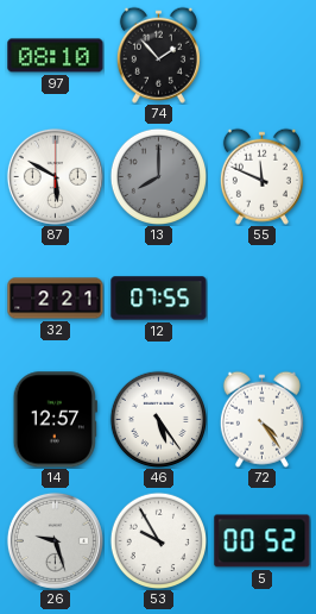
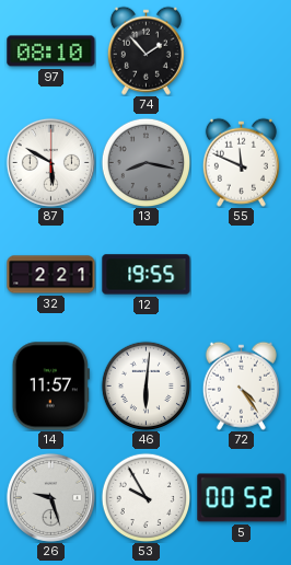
13: 8:00 -> 8:17
12: 07:55 -> 19:55
14: 12:57 -> 11:57
46: 5:24 -> 6:01
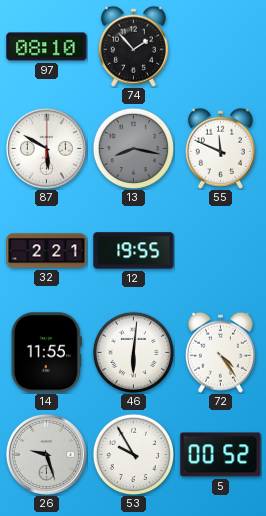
14: 11:57 -> 11:55
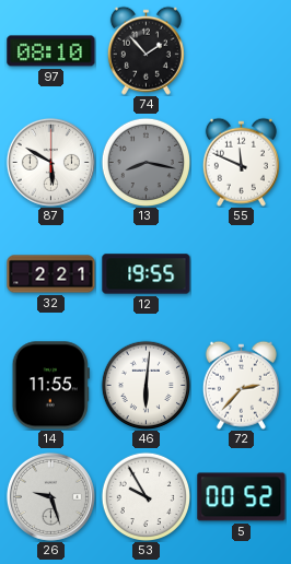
72: 4:24 -> 2:37
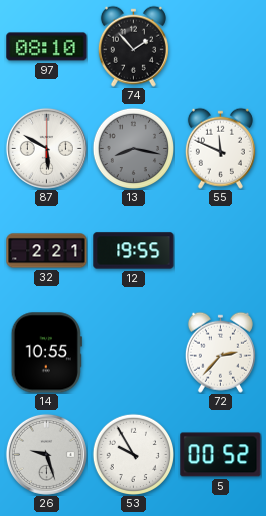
14: 11:55 -> 10:55
46: 6:01 -> none
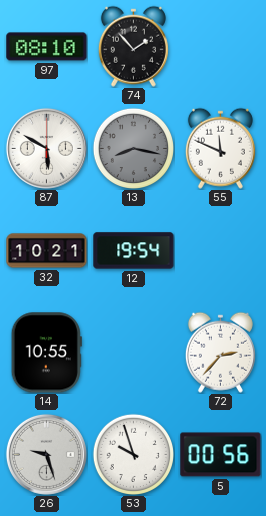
32: 2:21 -> 10:21
12: 19:55 -> 19:54
53: 9:55 -> 9:57
5: 00:52 -> 00:56
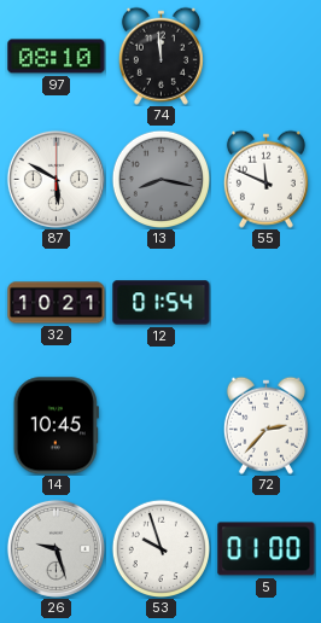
74: 1:53 -> 11:59
12: 19:54 -> 01:54
14: 10:55 -> 10:45
5: 00:56 -> 01:00
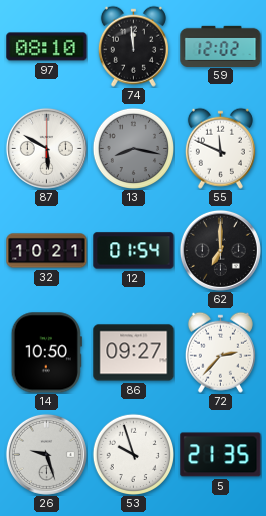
59: none -> 12:02
62: none -> 7:00
14: 10:45 -> 10:50
86: none -> 09:27
5: 01:00 -> 21:35
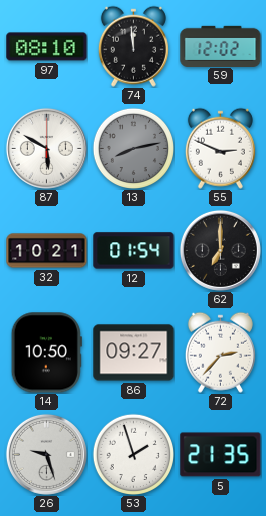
13: 8:17 -> 8:13
55: 11:49 -> 2:49
53: 9:57 -> 1:57
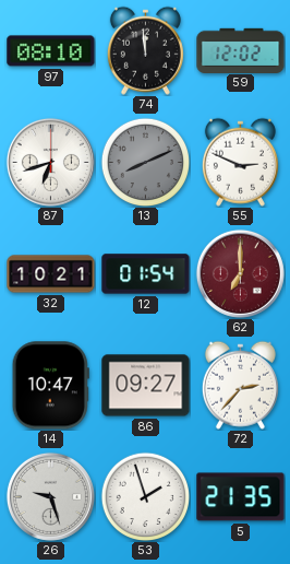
87: 5:50 -> 6:42
13: 8:13 -> 8:11
62 dial: black -> burgundy
14: 10:50 -> 10:47
